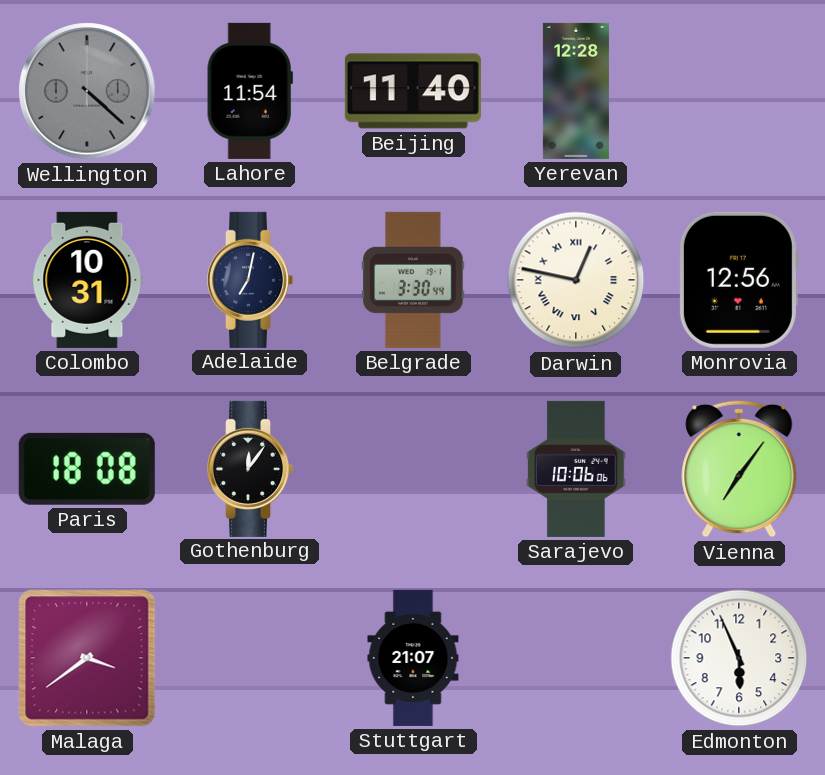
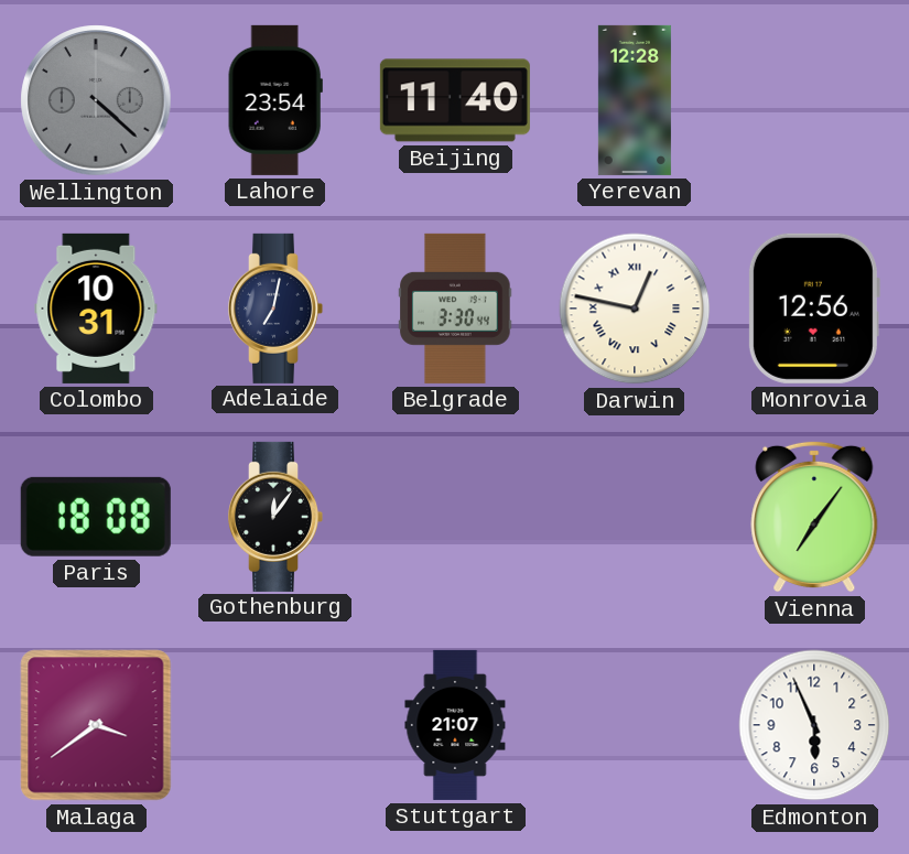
Lahore: 11:54 -> 23:54
Sarajevo: 10:06 -> none
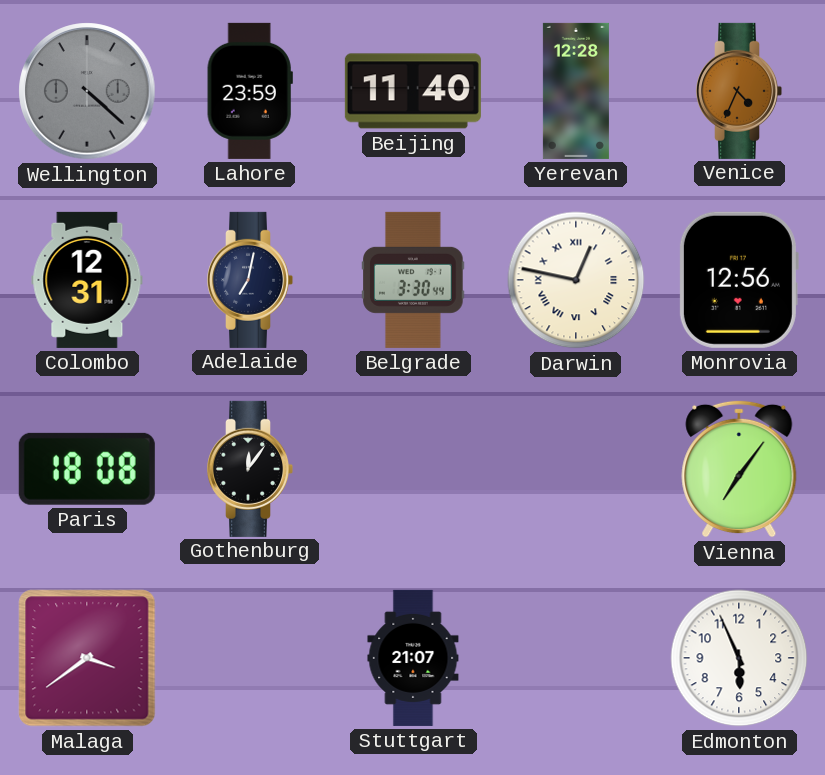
Lahore: 23:54 -> 23:59
Venice: none -> 4:34
Colombo: 10:31 -> 12:31
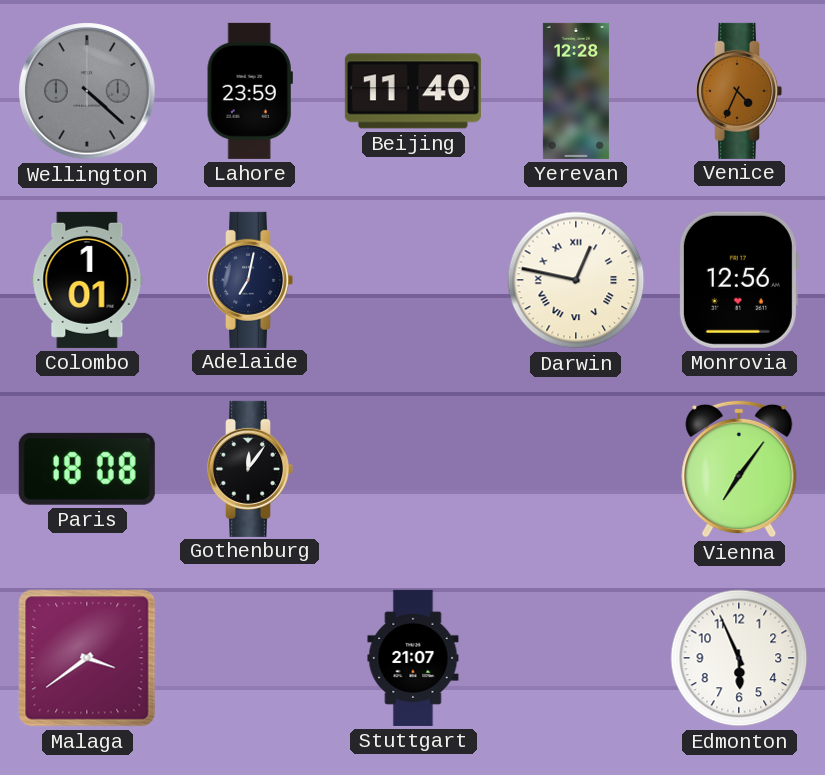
Colombo: 12:31 -> 1:01
Belgrade: 3:30 -> none
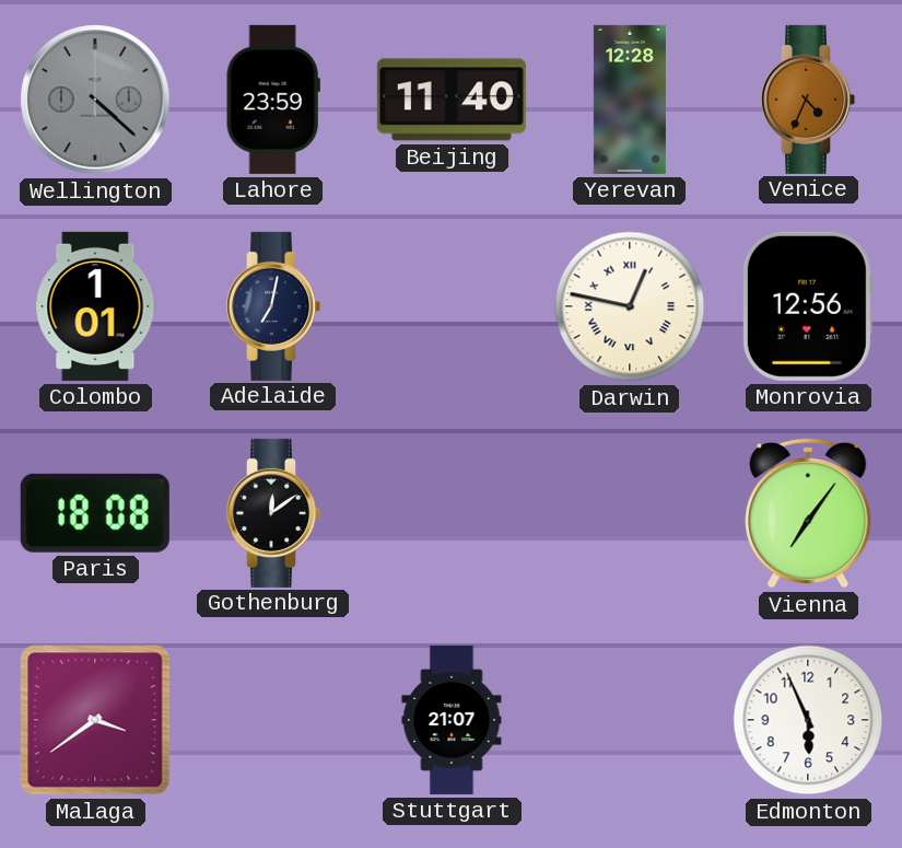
Gothenburg: 12:06 -> 12:09
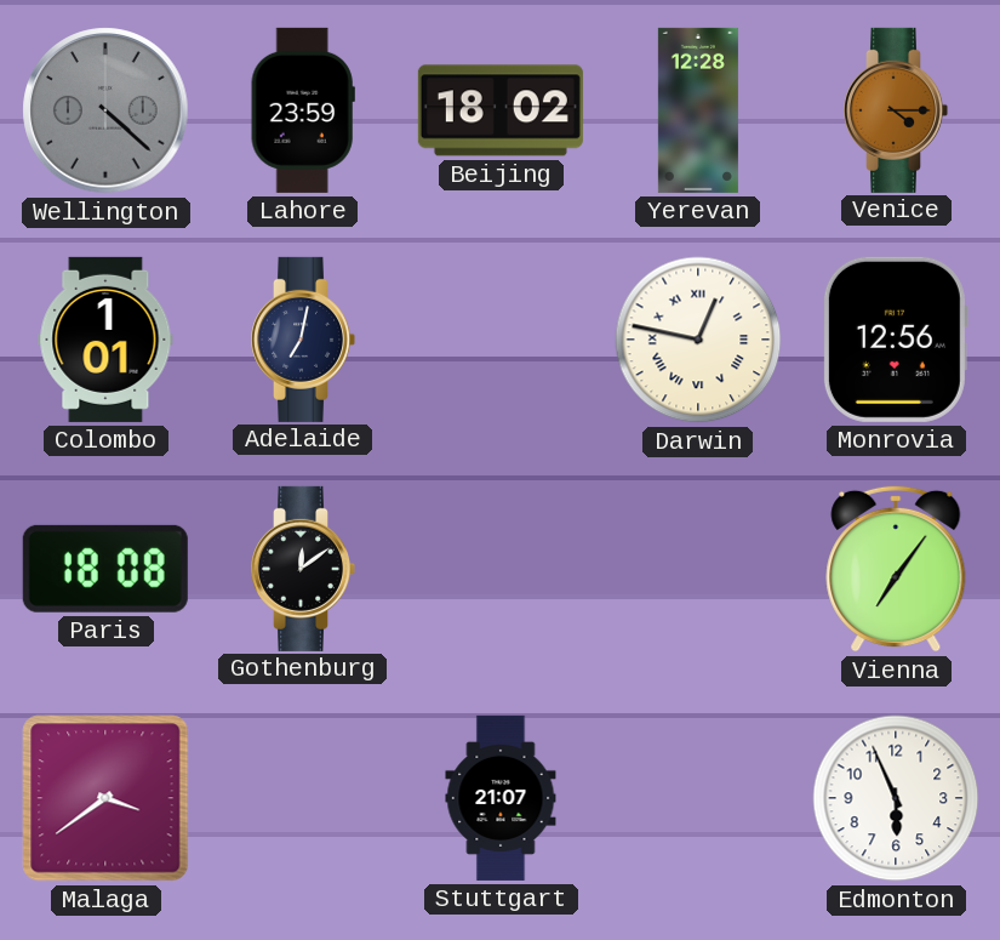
Beijing: 11:40 -> 18:02
Venice: 4:34 -> 4:15
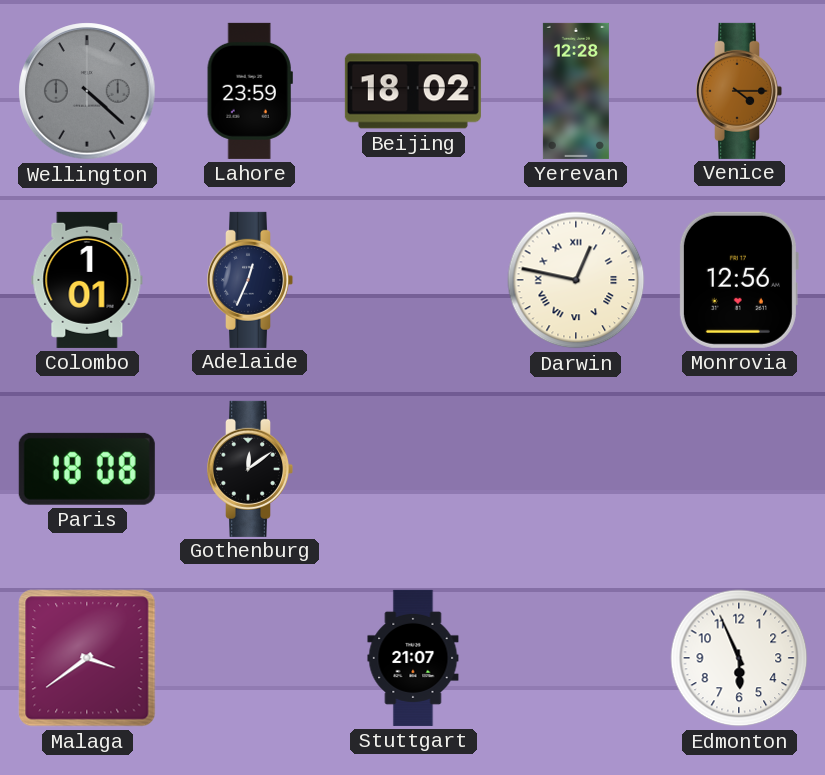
Adelaide: 7:02 -> 12:34
Vienna: 7:06 -> none
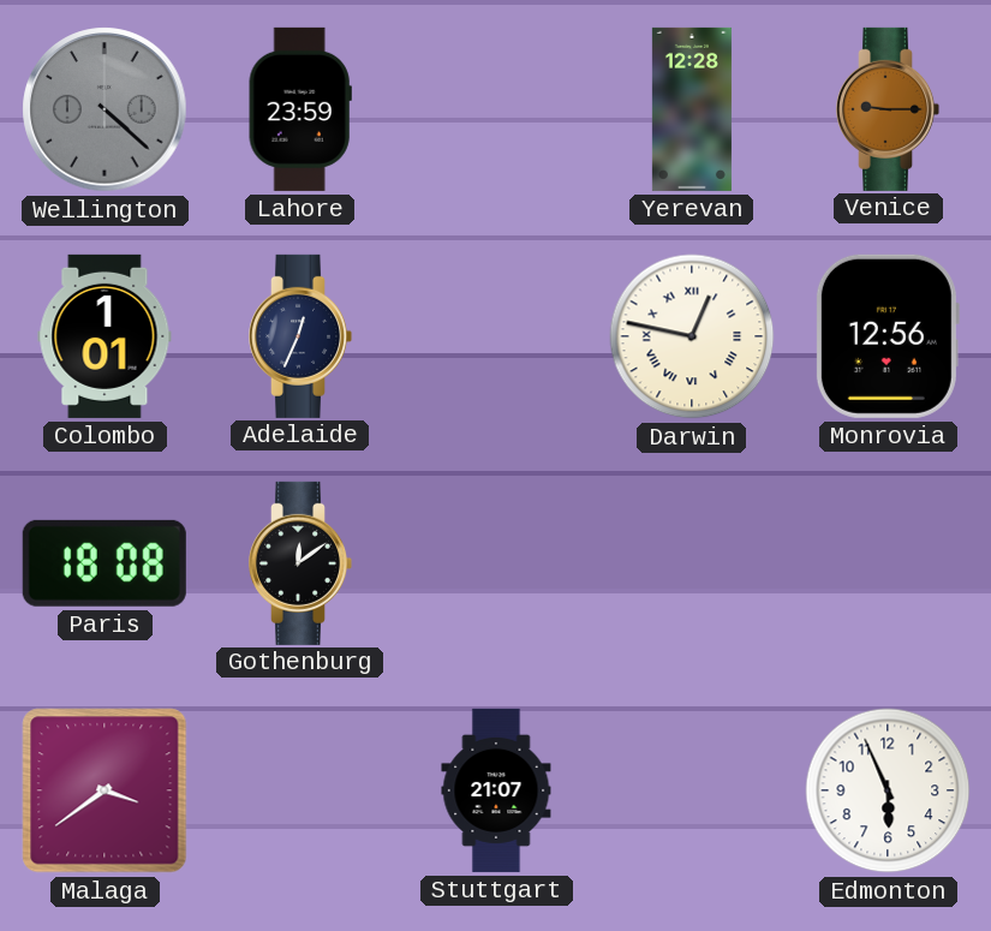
Beijing: 18:02 -> none
Venice: 4:15 -> 9:15
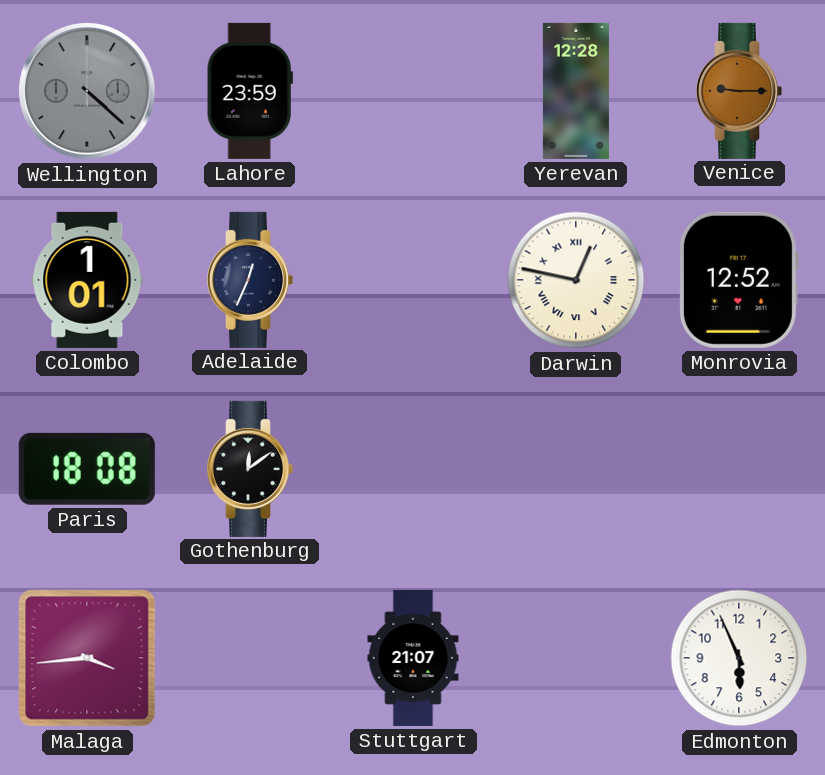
Monrovia: 12:56 -> 12:52
Malaga: 3:39 -> 3:44
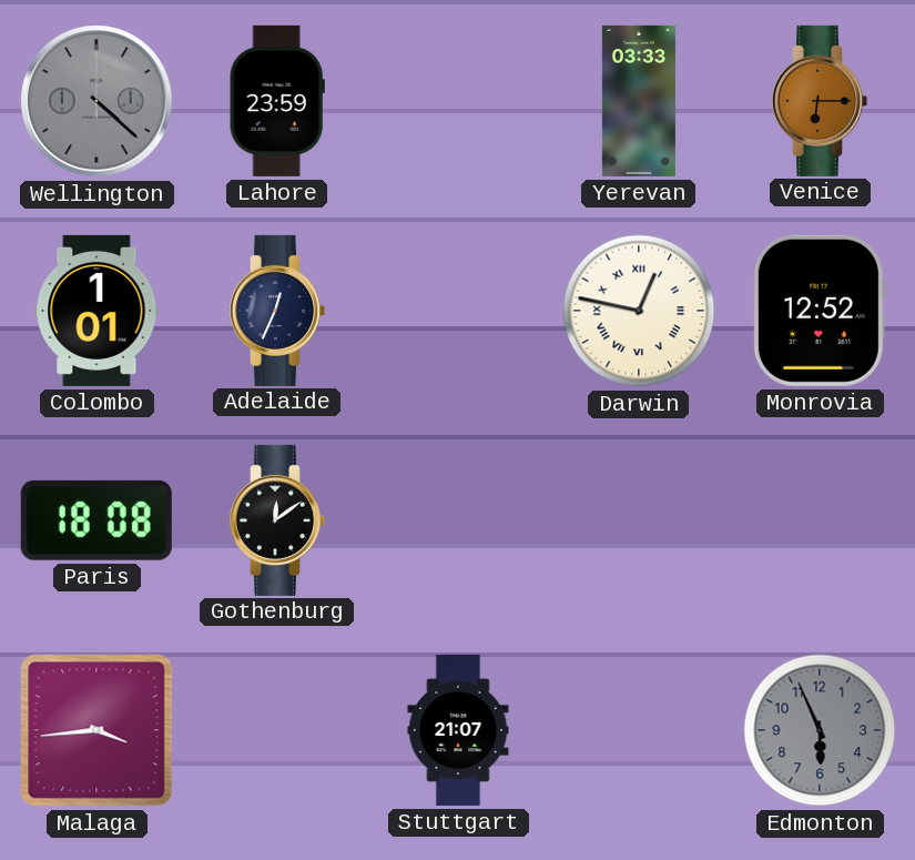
Yerevan: 12:28 -> 03:33
Venice: 9:15 -> 6:15
Edmonton dial: white -> grey
